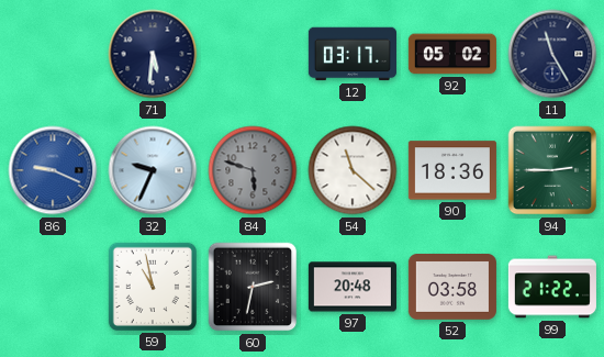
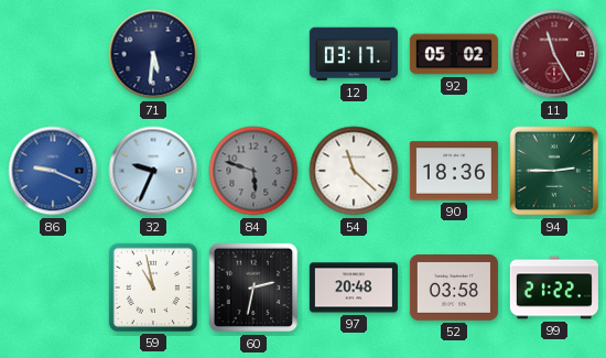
11 dial: navy -> burgundy
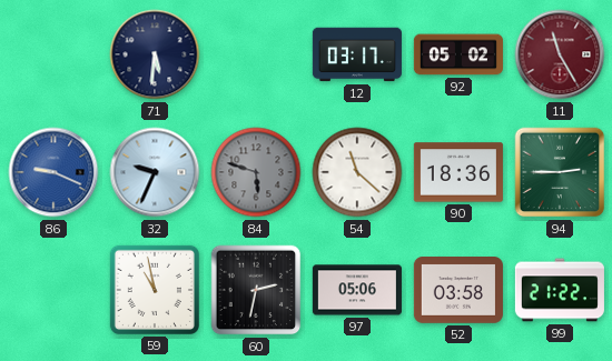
97: 20:48 -> 05:06
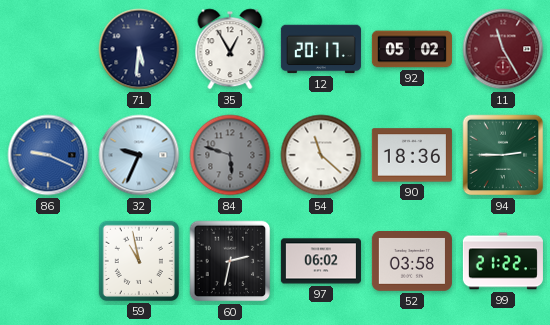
35: none -> 12:55
12: 03:17 -> 20:17
97: 05:06 -> 06:02
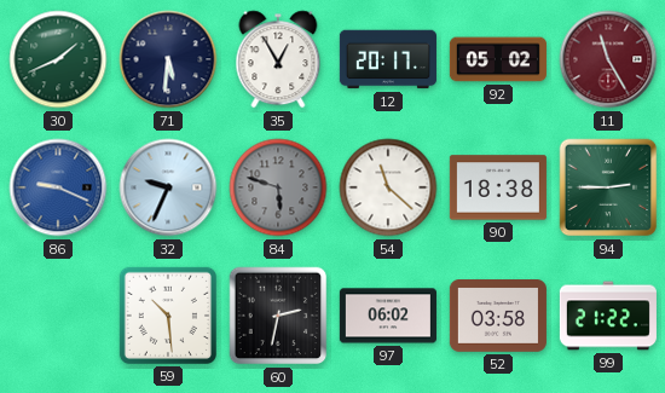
30: none -> 1:41
90: 18:36 -> 18:38
59: 10:58 -> 10:29
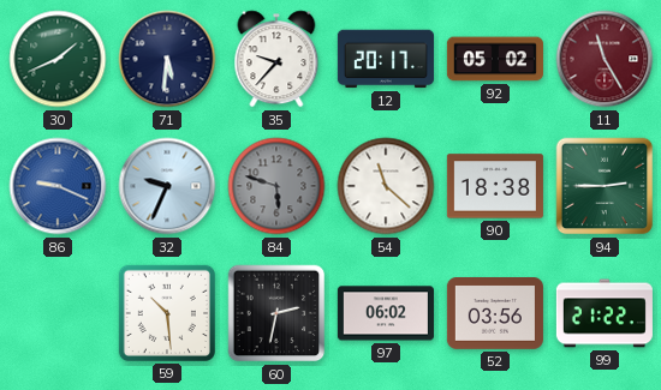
35: 12:55 -> 9:37
52: 03:58 -> 03:56
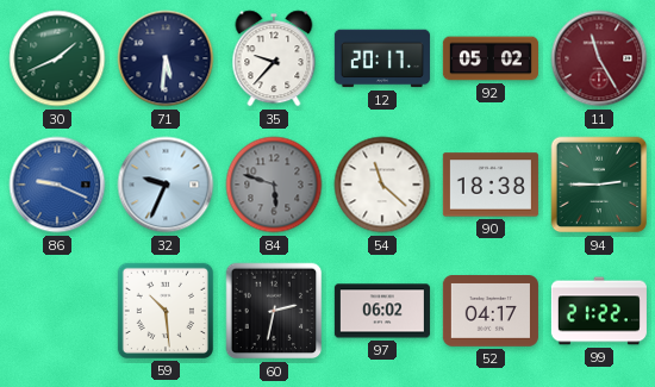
52: 03:56 -> 04:17
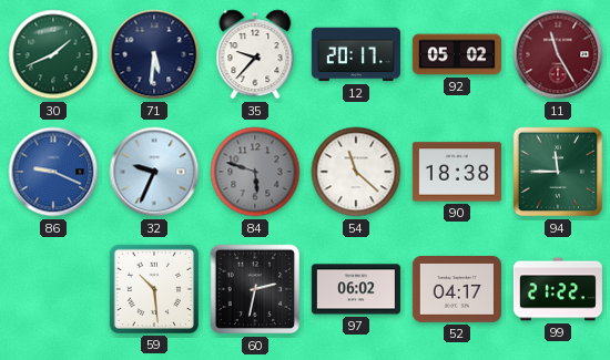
94: 2:45 -> 11:45
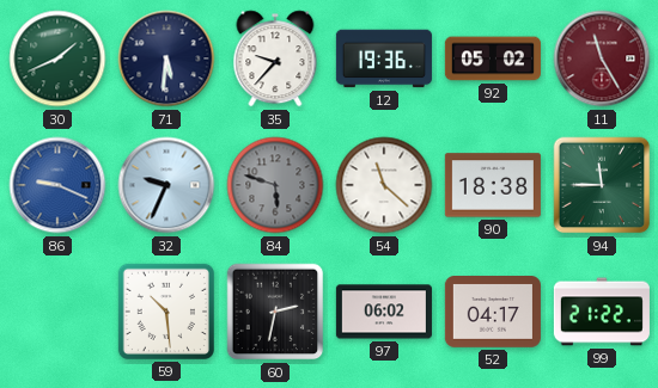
12: 20:17 -> 19:36
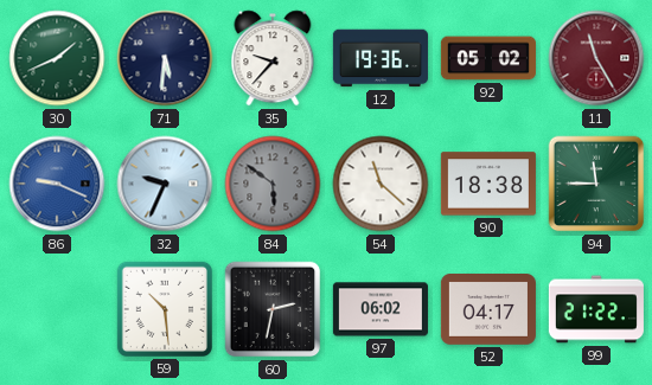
84: 5:48 -> 5:51
